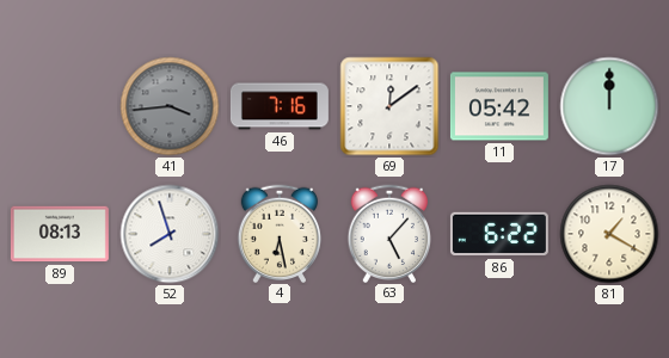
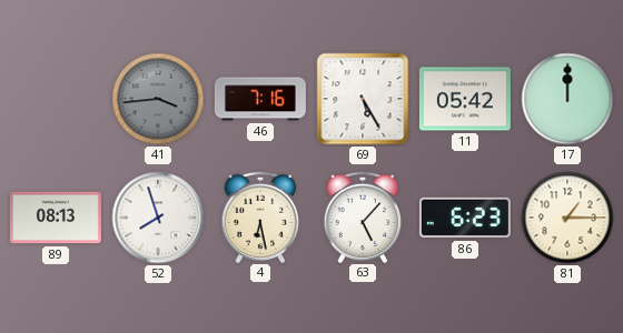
69: 12:09 -> 5:25
86: 6:22 -> 6:23
81: 1:20 -> 1:15
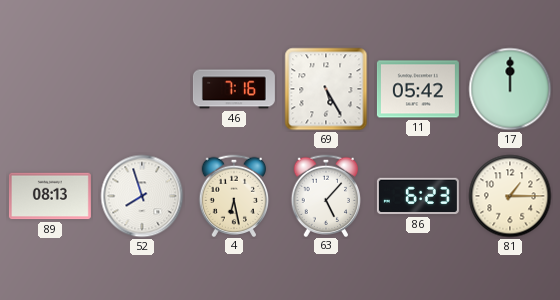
41: 3:44 -> none
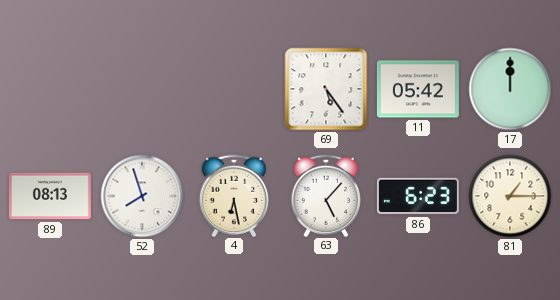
46: 7:16 -> none
69: 5:25 -> 5:24
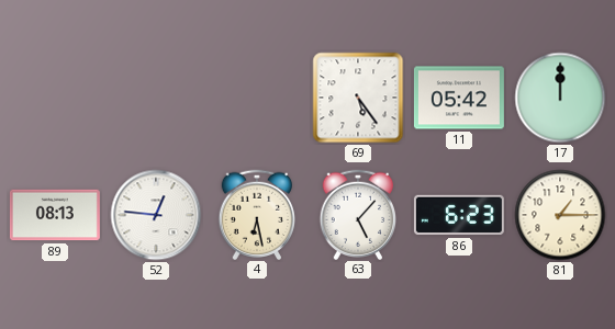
52: 7:57 -> 12:46
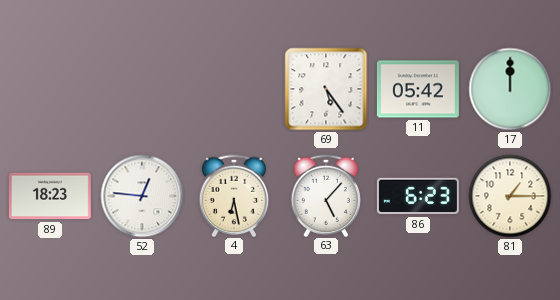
89: 08:13 -> 18:23
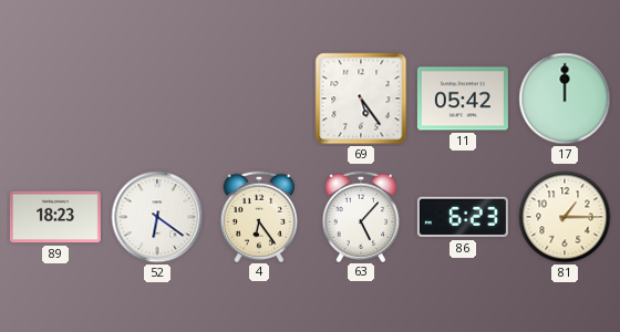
52: 12:46 -> 6:21
4: 6:28 -> 6:24
